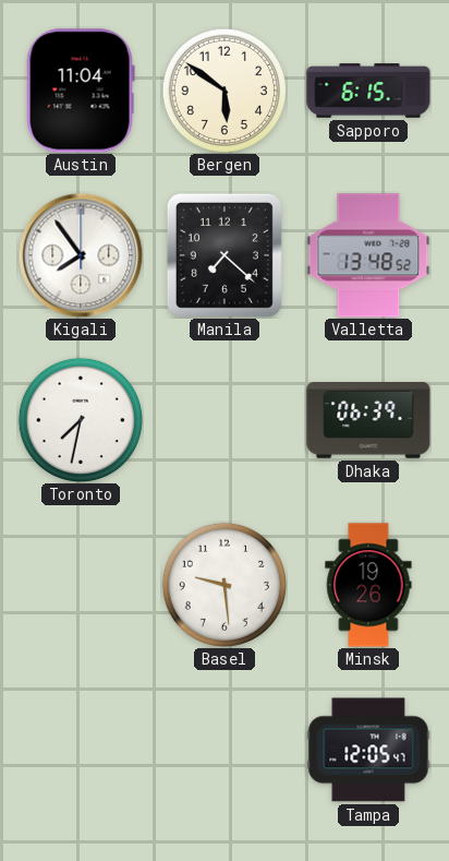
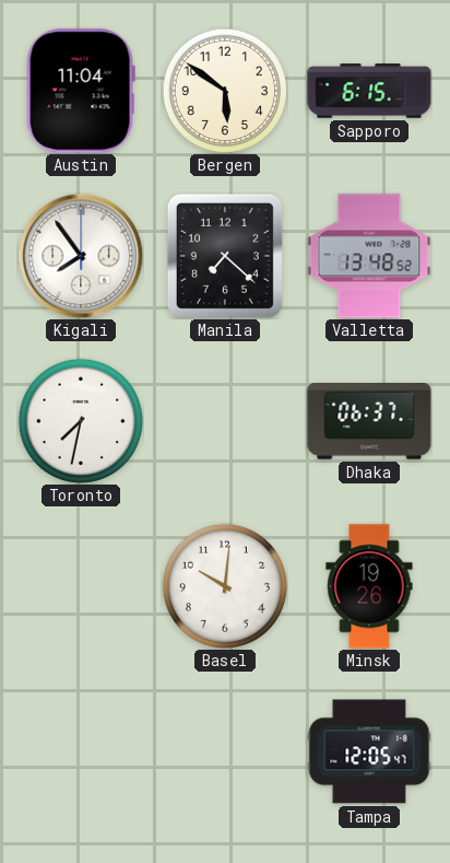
Dhaka: 06:39 -> 06:37
Basel: 9:29 -> 10:01
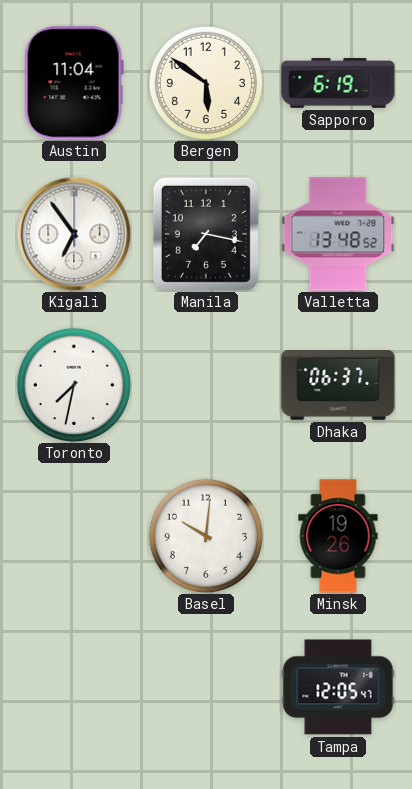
Sapporo: 6:15 -> 6:19
Kigali: 7:54 -> 6:54
Manila: 7:22 -> 7:17
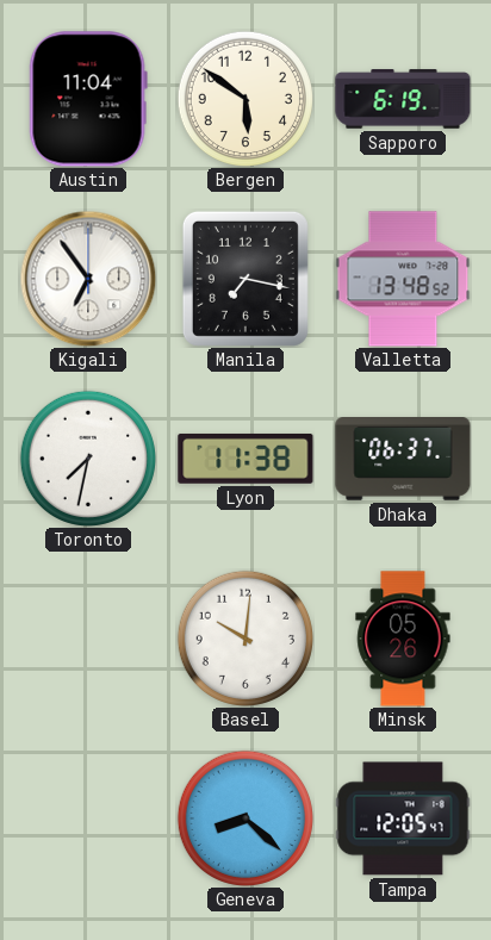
Lyon: none -> 11:38
Minsk: 19:26 -> 05:26
Geneva: none -> 8:22
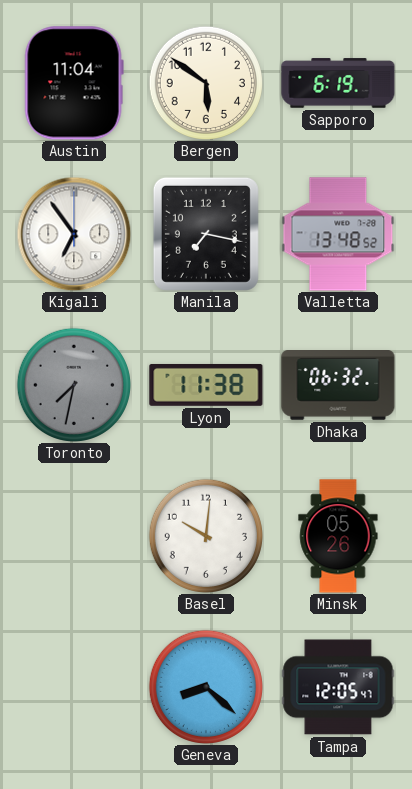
Toronto dial: white -> grey
Dhaka: 06:37 -> 06:32
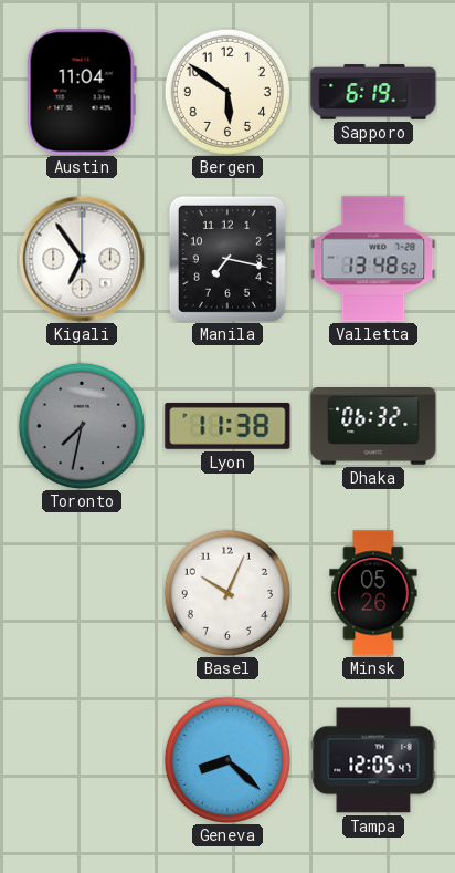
Basel: 10:01 -> 10:04
